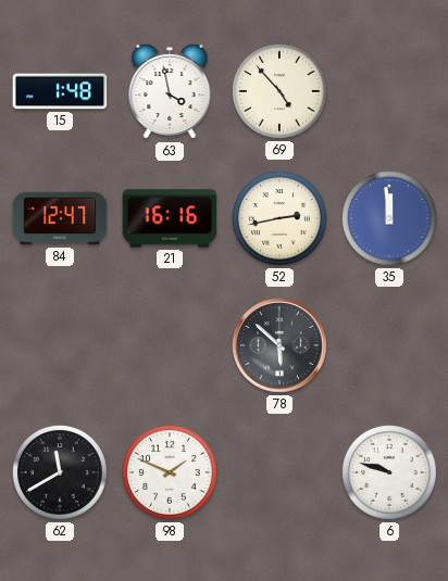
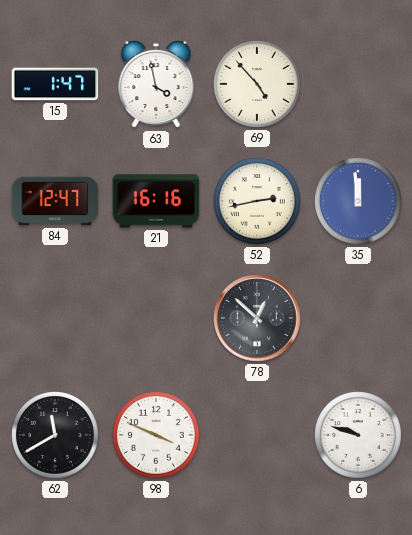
15: 1:48 -> 1:47
78: 5:52 -> 12:52
98: 1:49 -> 3:49
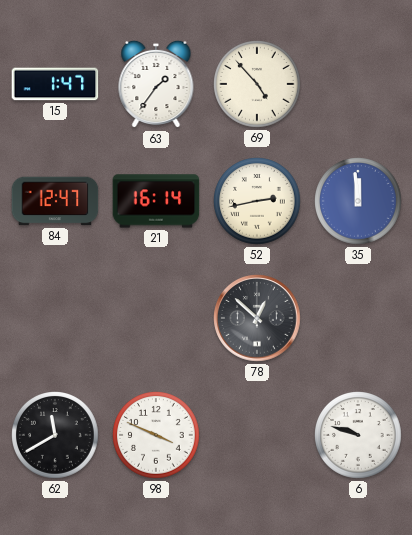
63: 3:58 -> 1:36
21: 16:16 -> 16:14
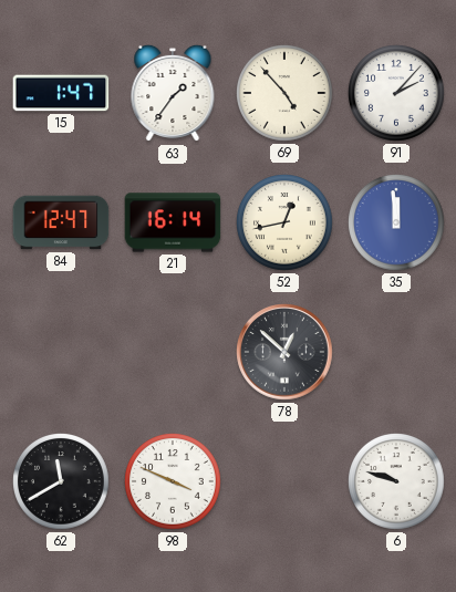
91: none -> 2:07
52: 2:43 -> 12:43
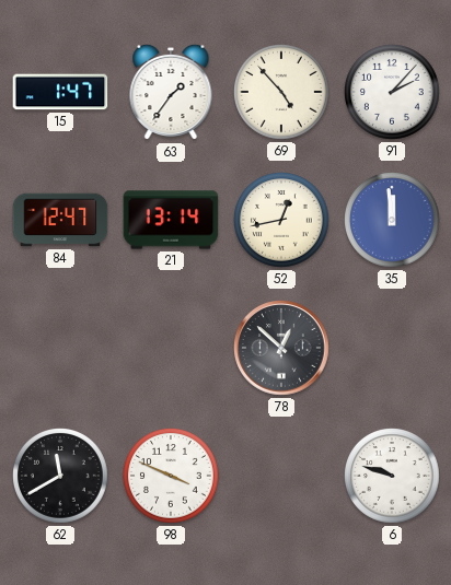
21: 16:14 -> 13:14
